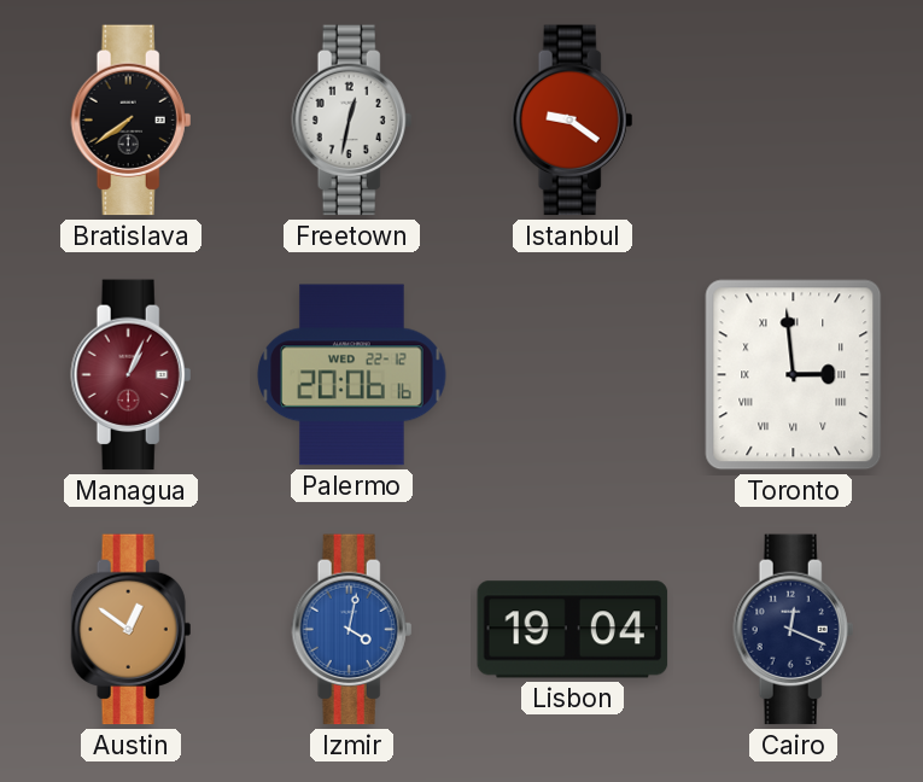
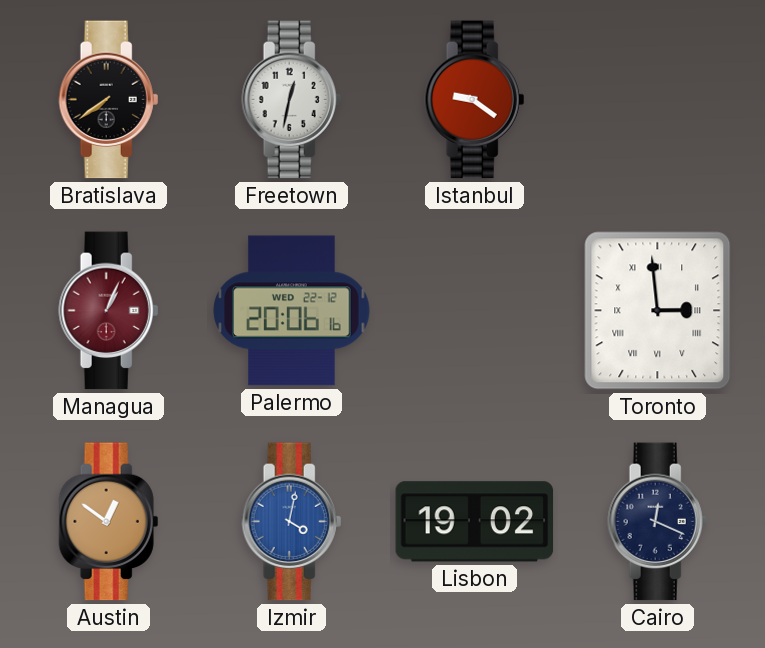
Lisbon: 19:04 -> 19:02
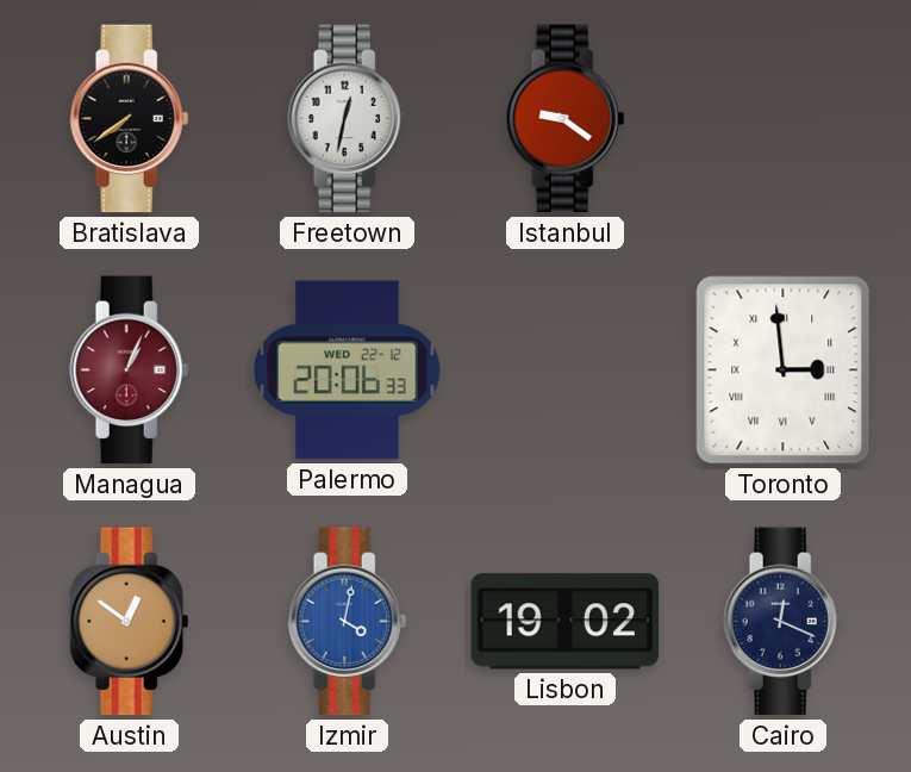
Palermo: 20:06:16 -> 20:06:33
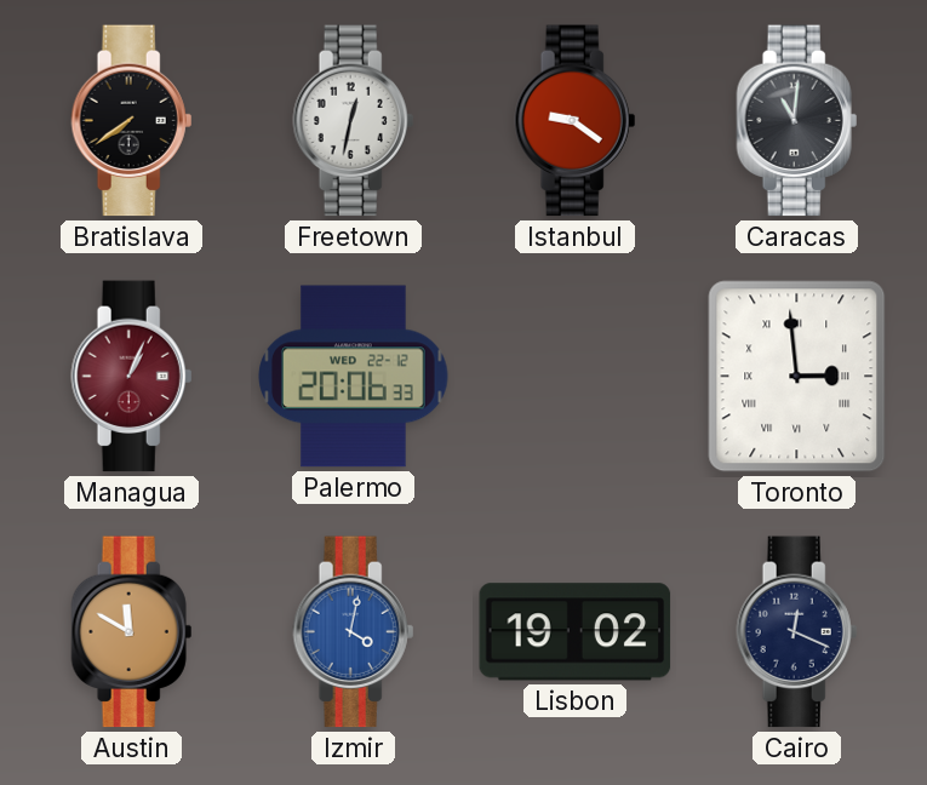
Caracas: none -> 11:01
Austin: 12:51 -> 11:50
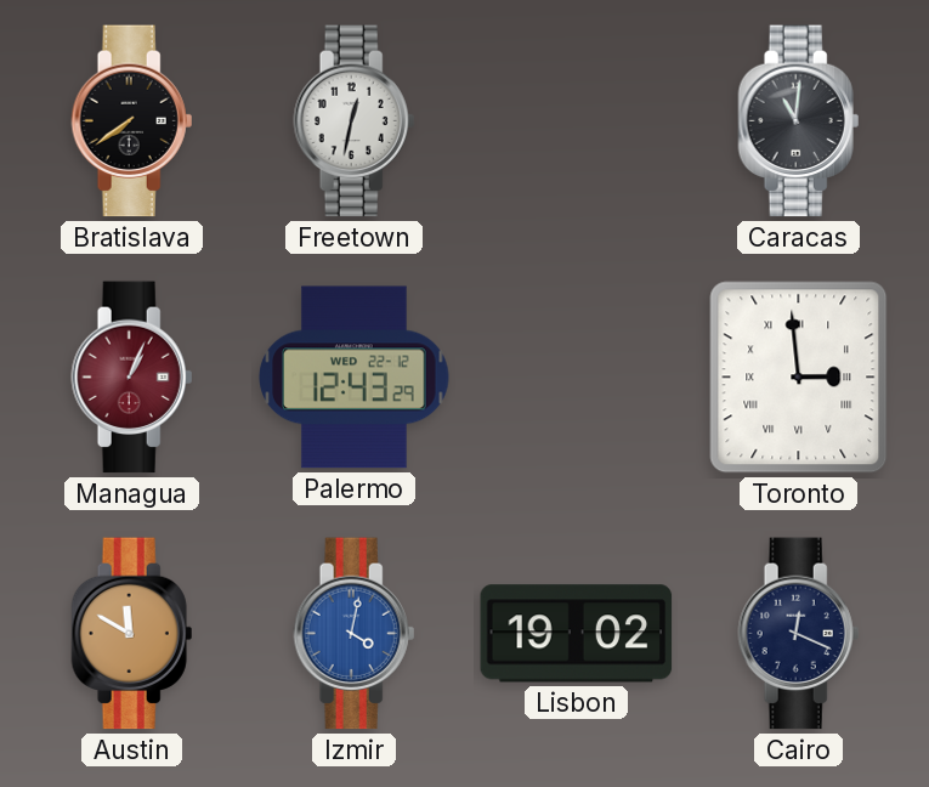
Istanbul: 9:21 -> none
Palermo: 20:06 -> 12:43
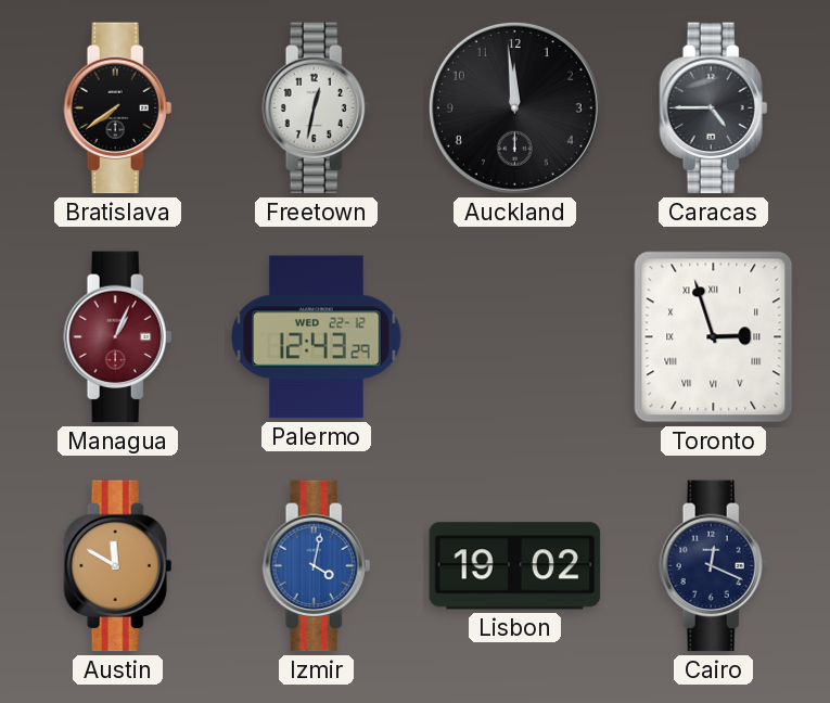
Auckland: none -> 11:59
Caracas: 11:01 -> 4:45
Toronto: 2:59 -> 2:57
